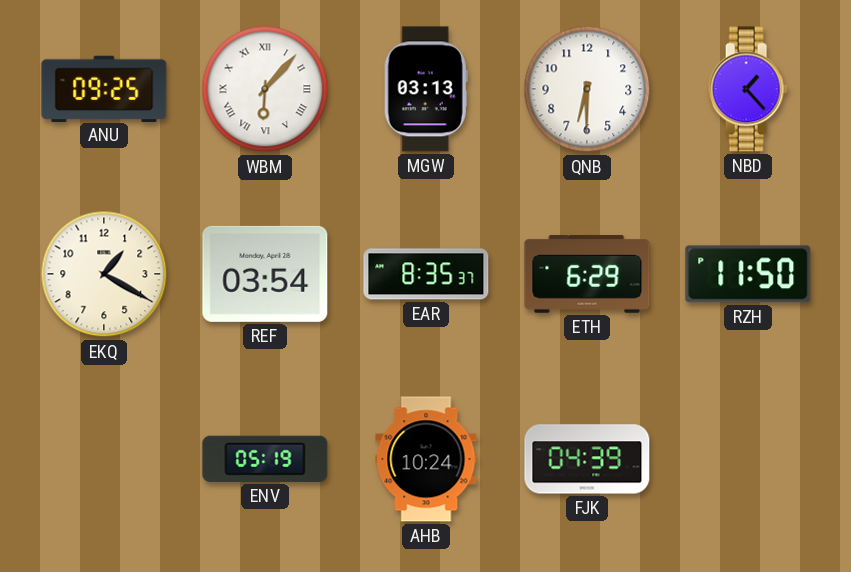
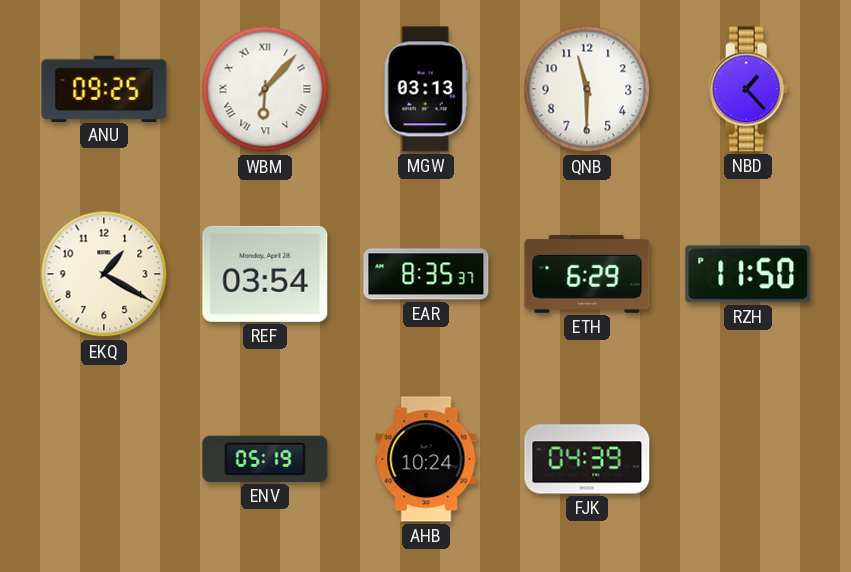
QNB: 6:30 -> 11:30
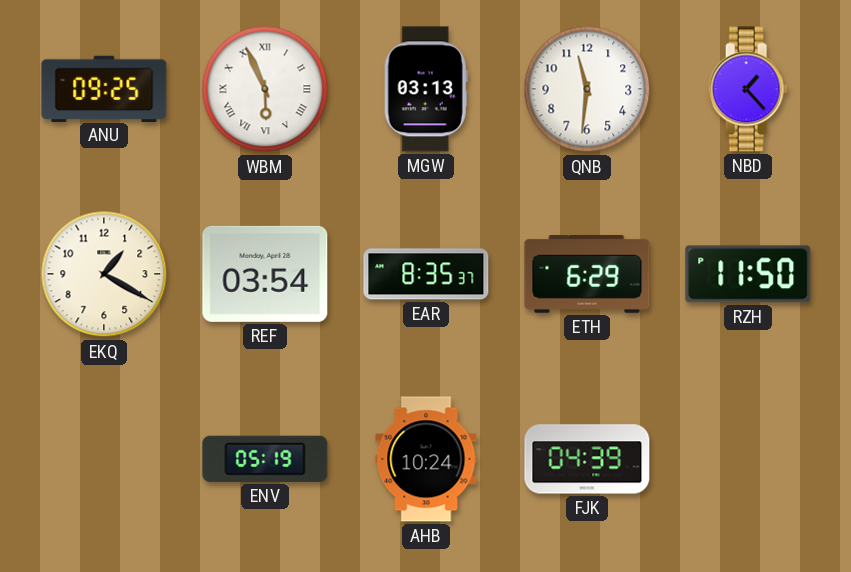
WBM: 6:07 -> 5:56
QNB: 11:30 -> 11:31
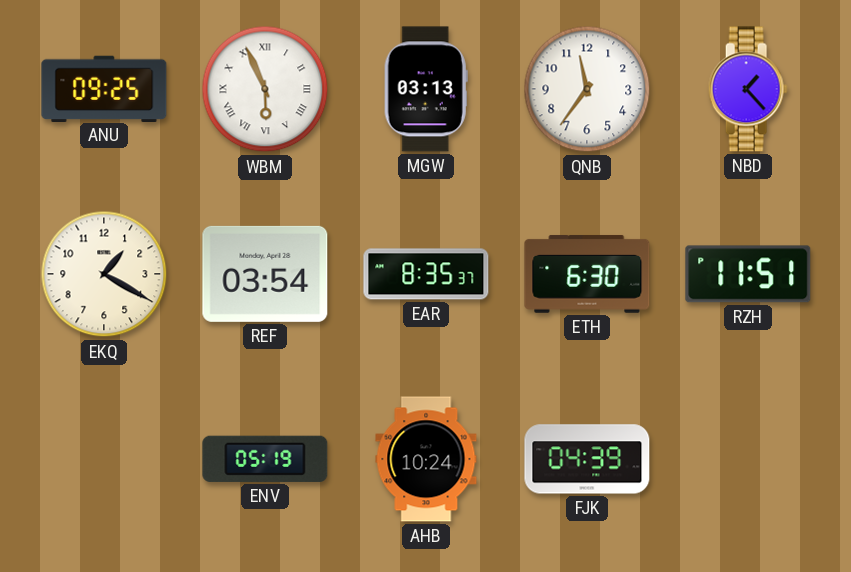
QNB: 11:31 -> 11:36
ETH: 6:29 -> 6:30
RZH: 11:50 -> 11:51
